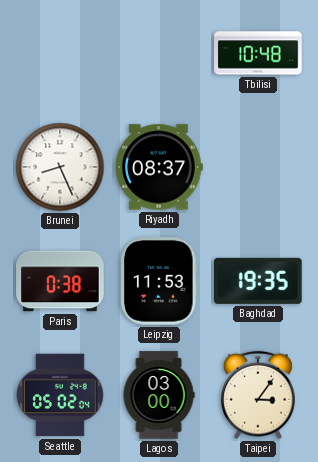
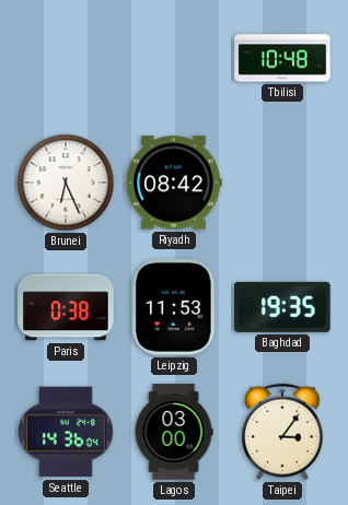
Brunei: 8:26 -> 6:26
Riyadh: 08:37 -> 08:42
Seattle: 05:02 -> 14:36
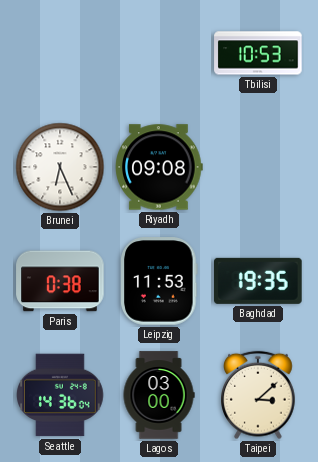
Tbilisi: 10:48 -> 10:53
Riyadh: 08:42 -> 09:08
Taipei: 3:06 -> 3:08
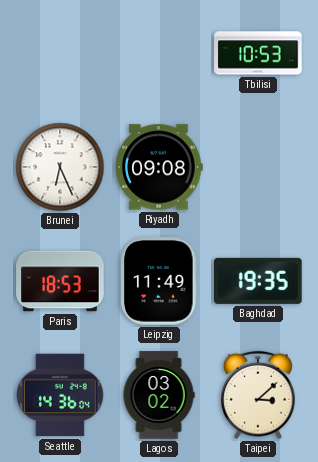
Paris: 0:38 -> 18:53
Leipzig: 11:53 -> 11:49
Lagos: 03:00 -> 03:02
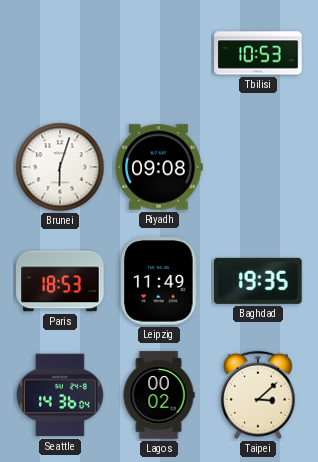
Brunei: 6:26 -> 6:03
Lagos: 03:02 -> 00:02
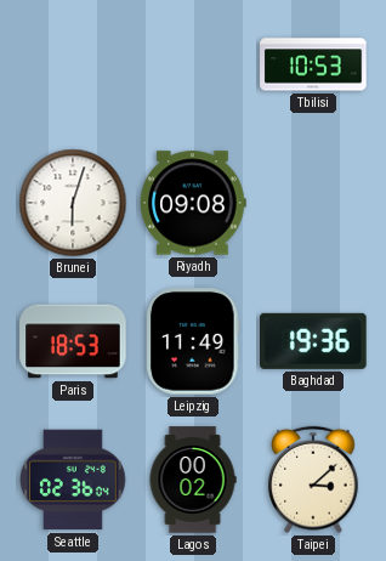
Baghdad: 19:35 -> 19:36
Seattle: 14:36 -> 02:36
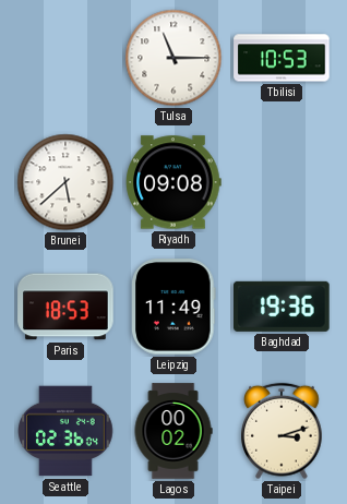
Tulsa: none -> 11:15
Brunei: 6:03 -> 5:38
Taipei: 3:08 -> 3:12
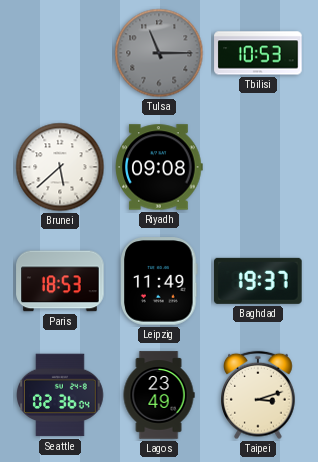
Tulsa dial: white -> grey
Baghdad: 19:36 -> 19:37
Lagos: 00:02 -> 23:49
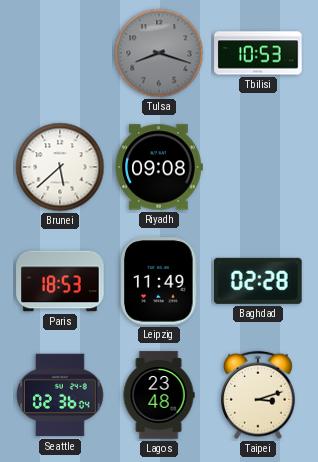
Tulsa: 11:15 -> 8:18
Baghdad: 19:37 -> 02:28
Lagos: 23:49 -> 23:48
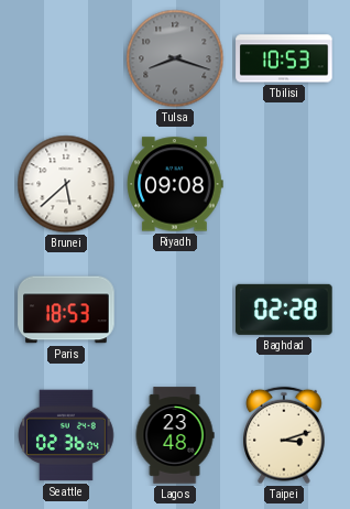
Leipzig: 11:49 -> none
